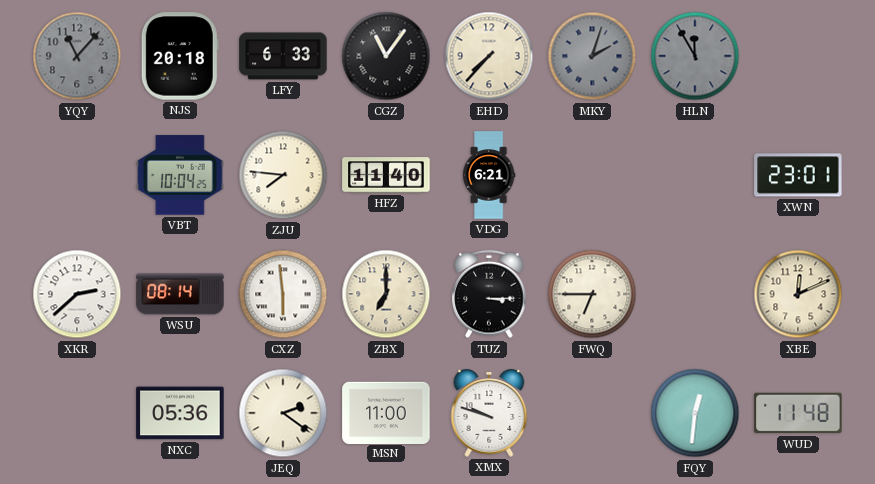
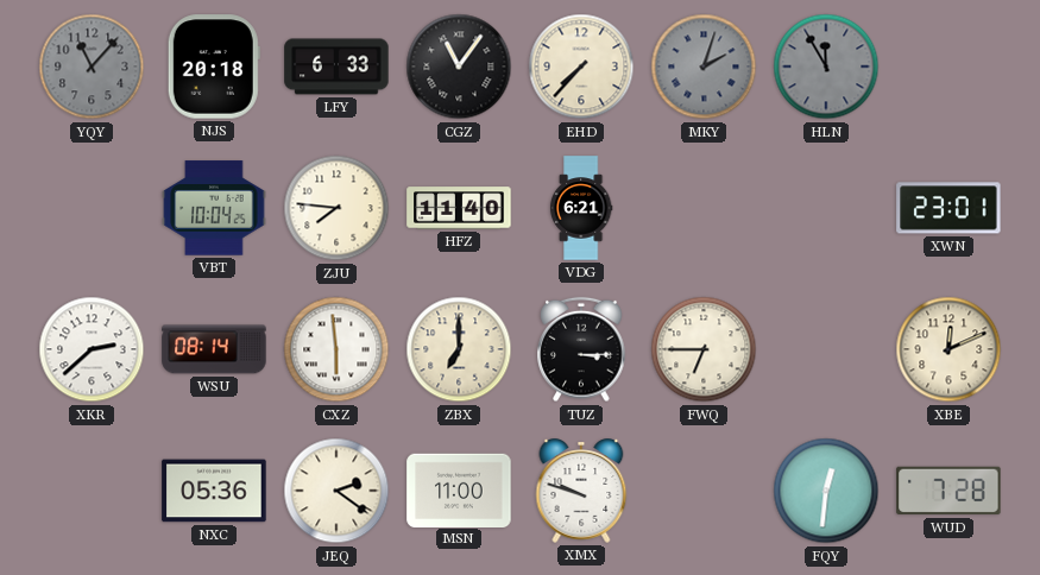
WUD: 11:48 -> 7:28
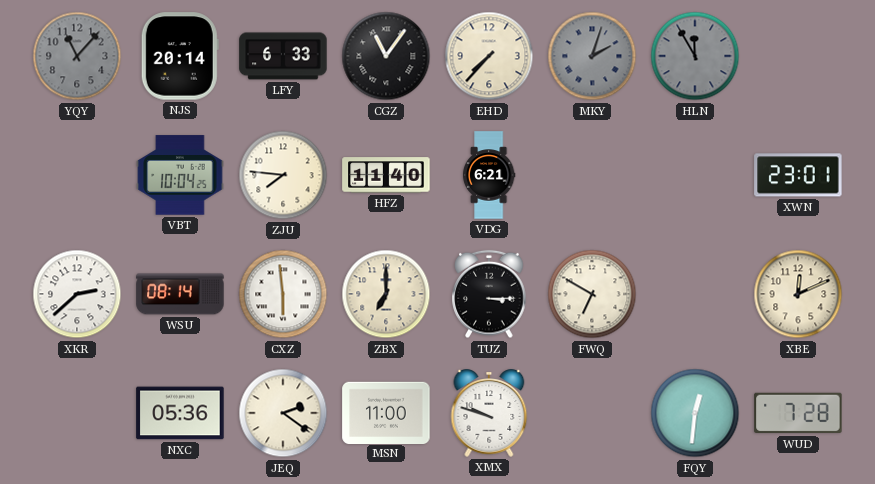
NJS: 20:18 -> 20:14
FWQ: 6:45 -> 6:50
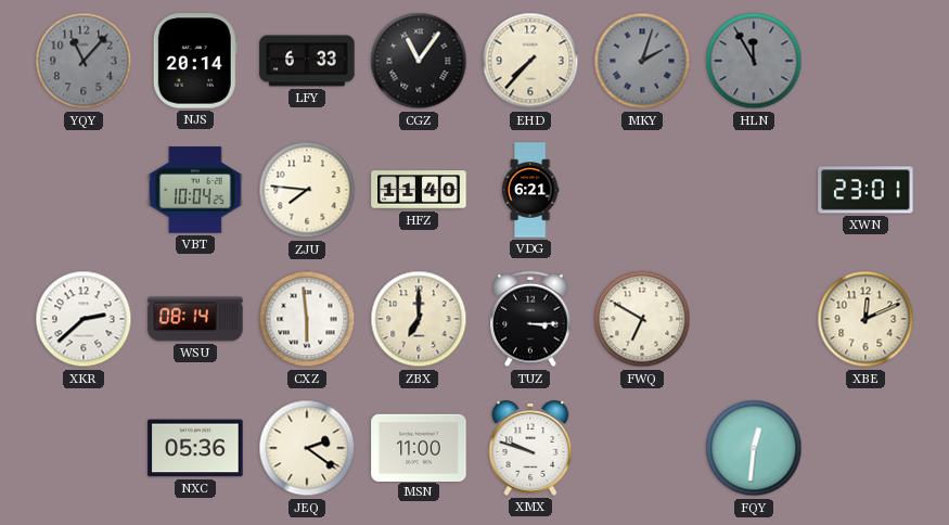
WUD: 7:28 -> none
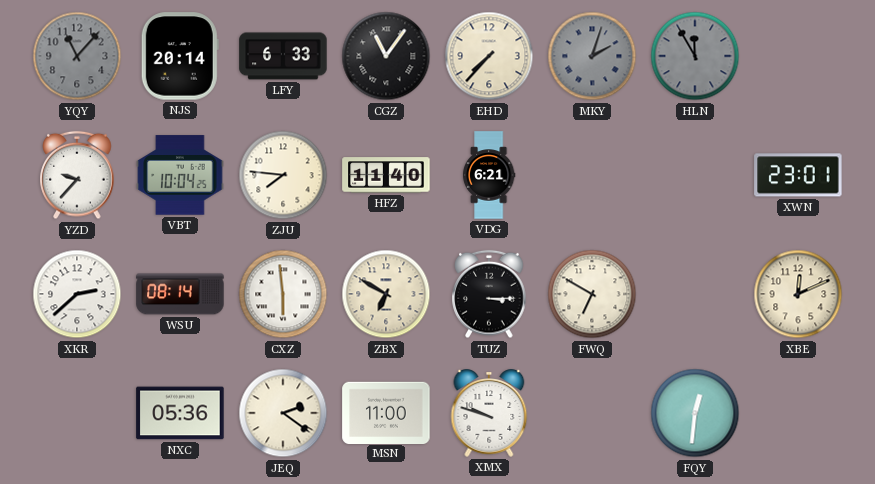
YZD: none -> 9:37
ZBX: 7:00 -> 6:50
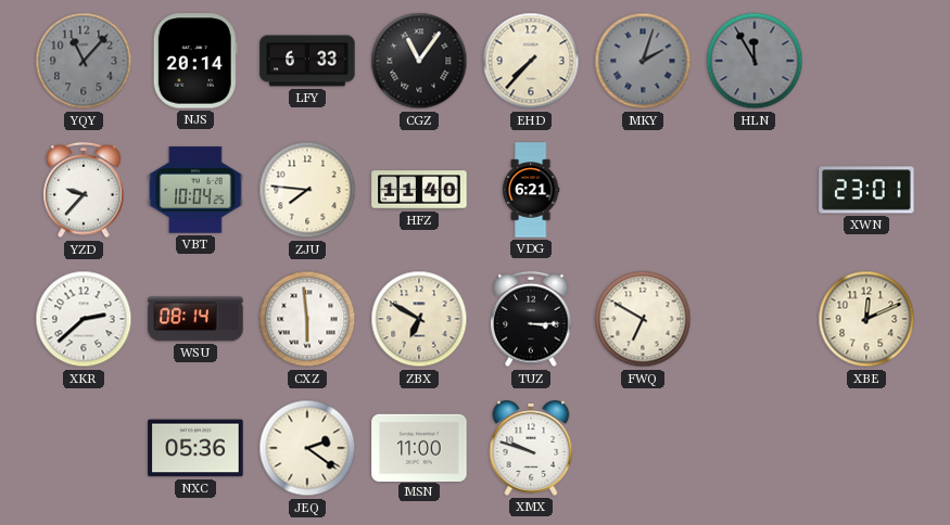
FQY: 12:31 -> none
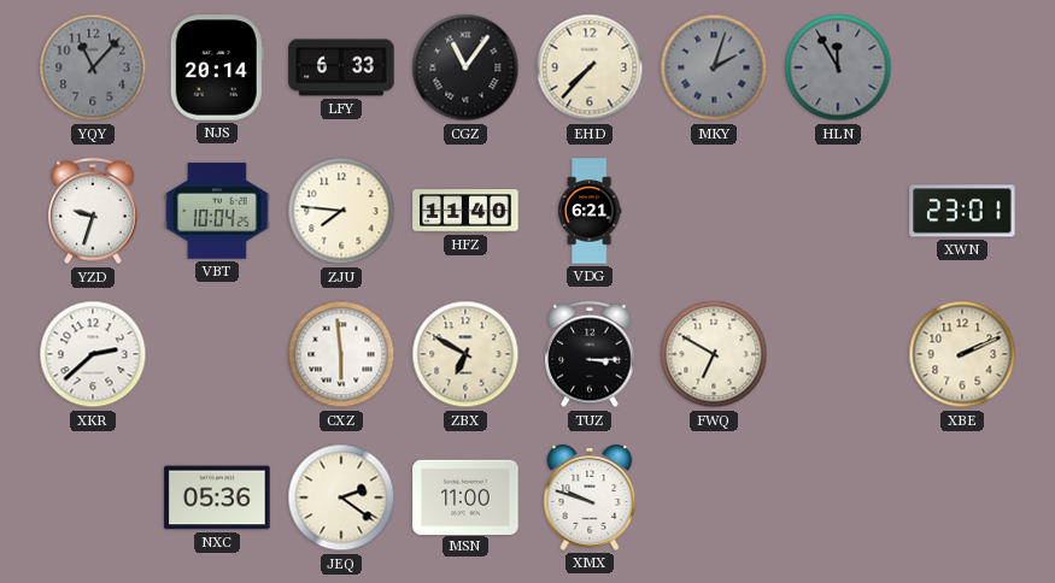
YZD: 9:37 -> 9:33
WSU: 08:14 -> none
XBE: 12:11 -> 2:11
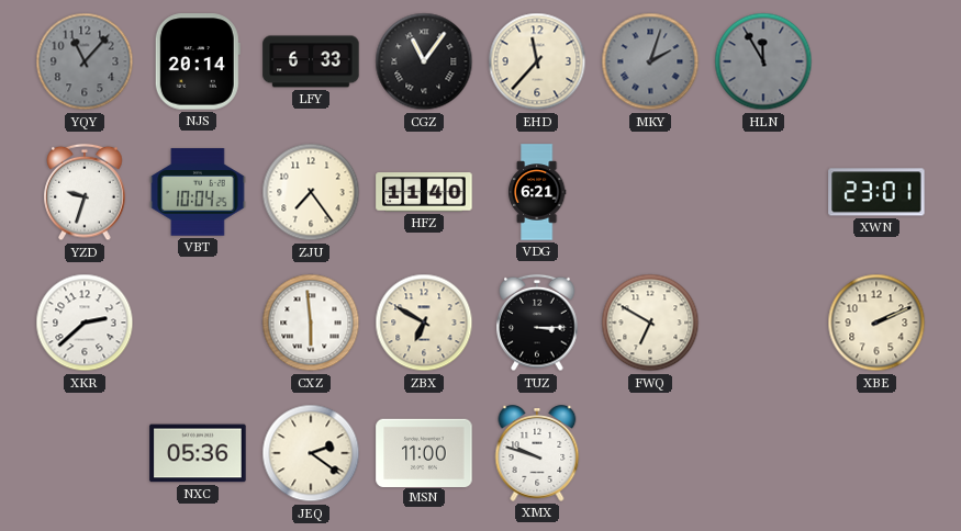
EHD: 7:37 -> 11:37
ZJU: 7:46 -> 7:24
